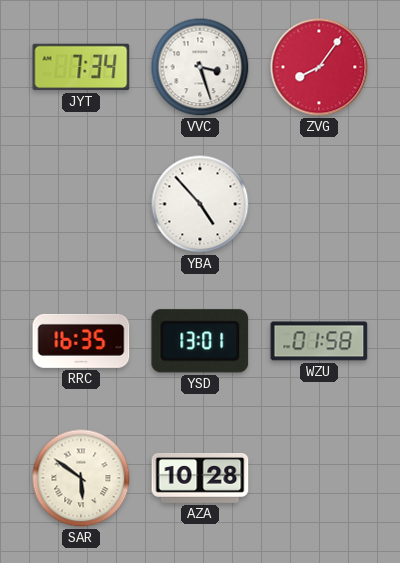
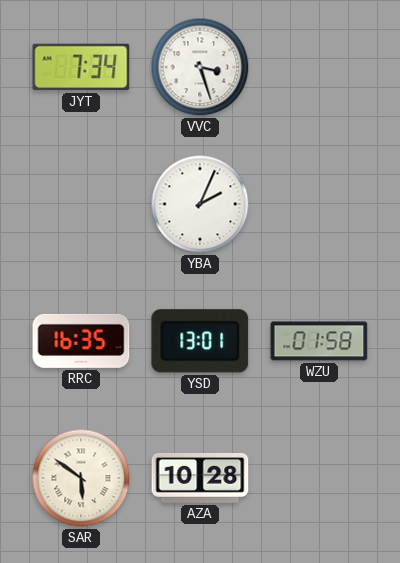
ZVG: 8:06 -> none
YBA: 4:53 -> 2:04
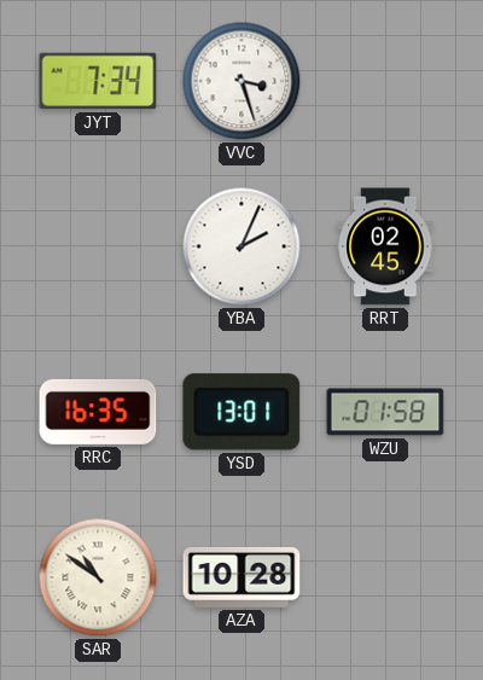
RRT: none -> 02:45
SAR: 5:51 -> 10:51
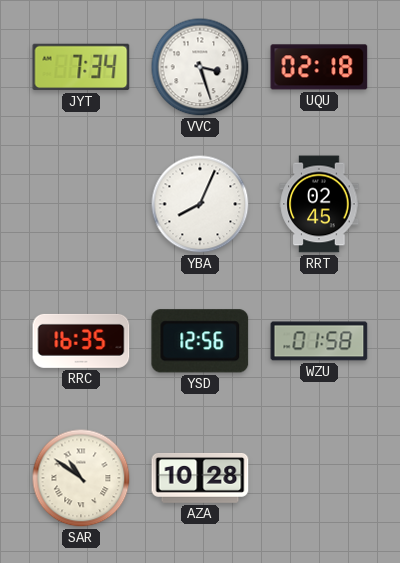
UQU: none -> 02:18
YBA: 2:04 -> 8:04
YSD: 13:01 -> 12:56
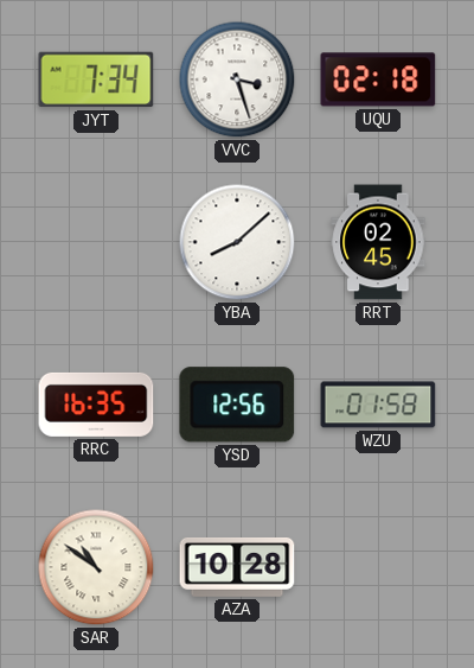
YBA: 8:04 -> 8:08
